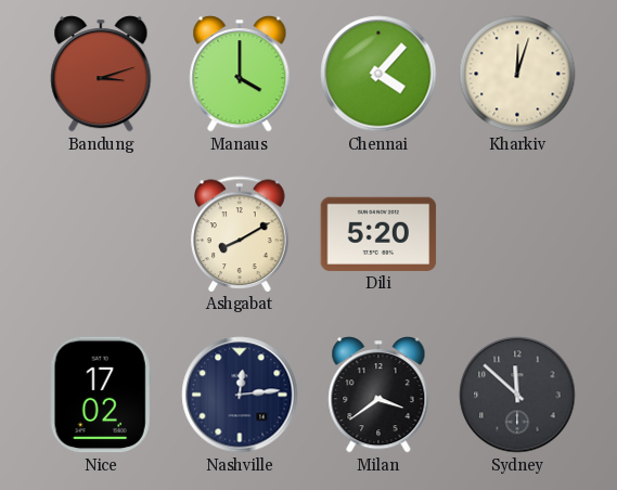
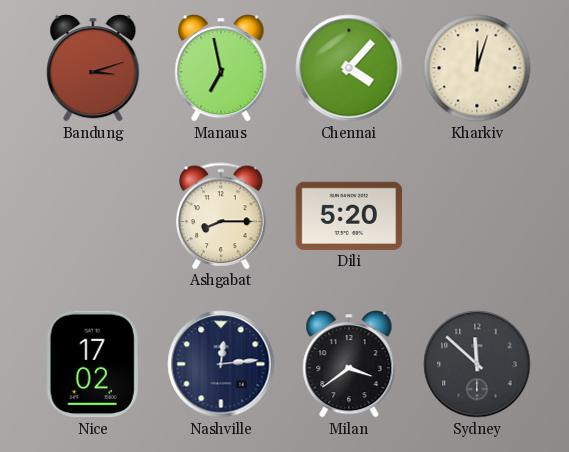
Manaus: 4:00 -> 6:58
Ashgabat: 8:10 -> 8:15
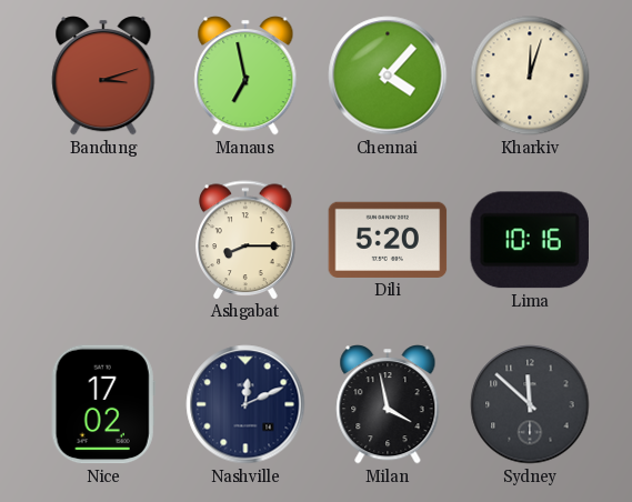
Lima: none -> 10:16
Nashville: 12:14 -> 12:11
Milan: 3:39 -> 3:58
